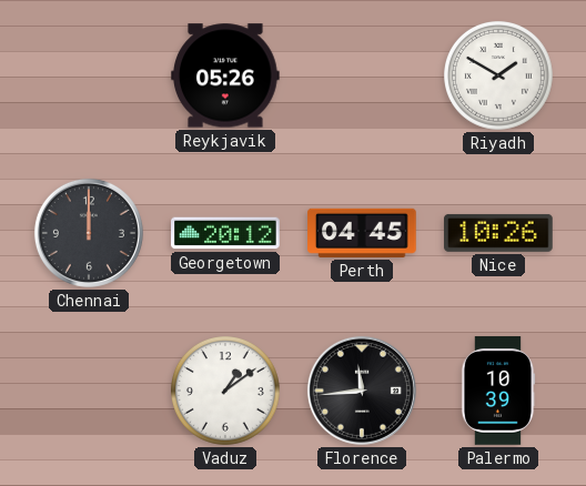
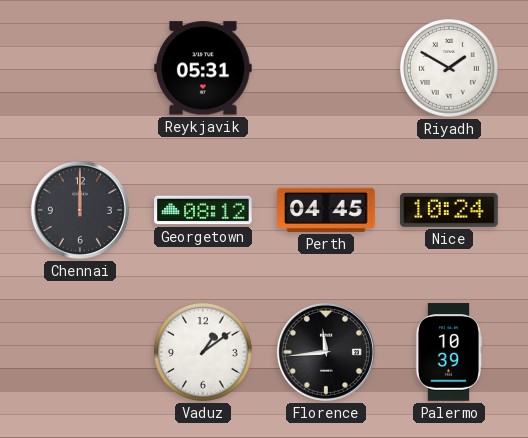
Reykjavik: 05:26 -> 05:31
Georgetown: 20:12 -> 08:12
Nice: 10:26 -> 10:24
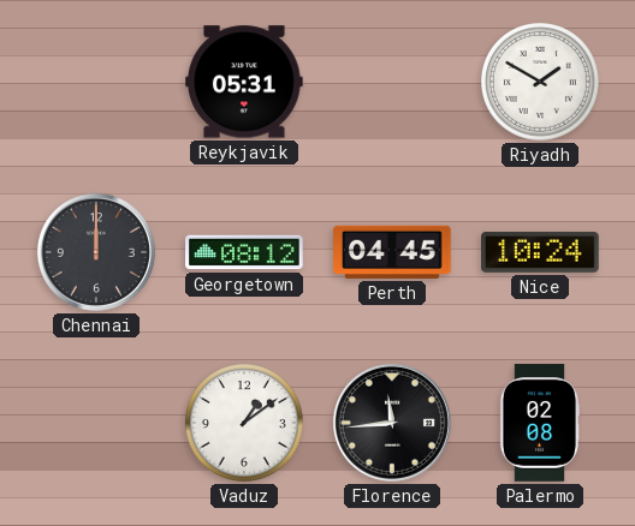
Palermo: 10:39 -> 02:08
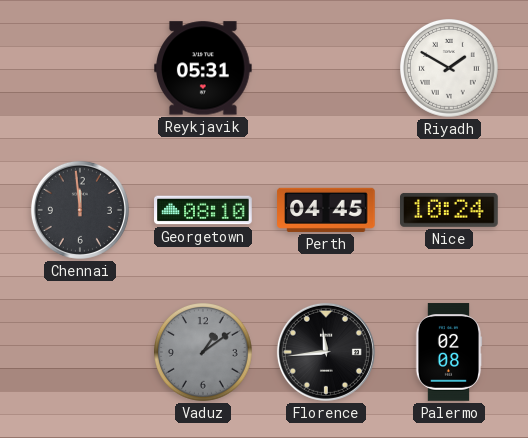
Chennai: 12:00 -> 11:59
Georgetown: 08:12 -> 08:10
Vaduz dial: white -> grey
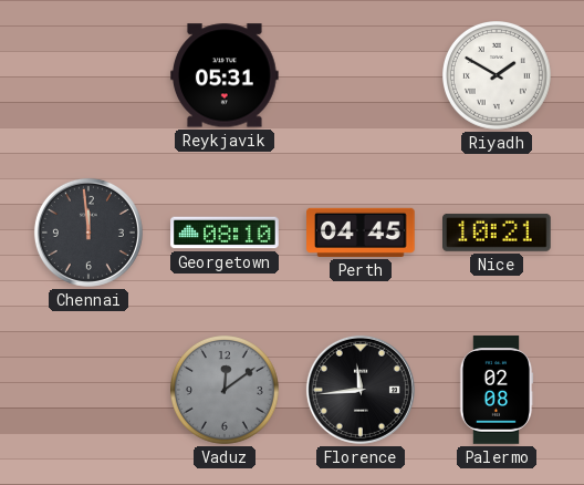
Nice: 10:24 -> 10:21
Vaduz: 1:09 -> 12:09
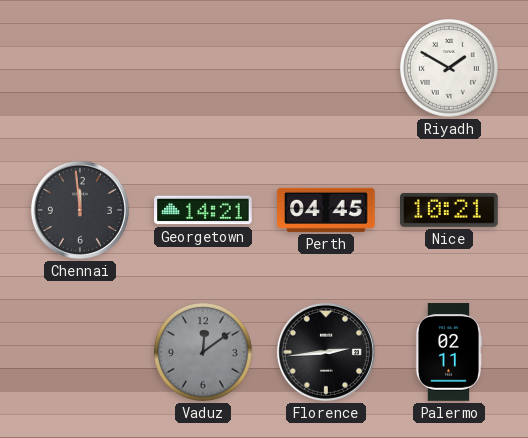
Reykjavik: 05:31 -> none
Georgetown: 08:10 -> 14:21
Florence: 11:44 -> 2:44
Palermo: 02:08 -> 02:11
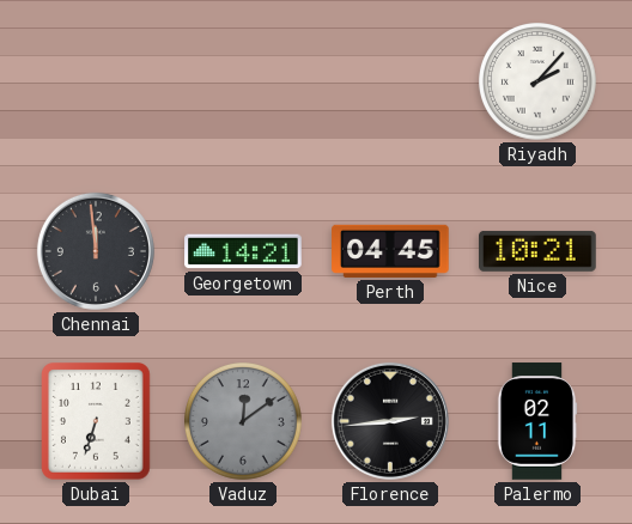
Riyadh: 1:50 -> 2:07
Dubai: none -> 6:33
